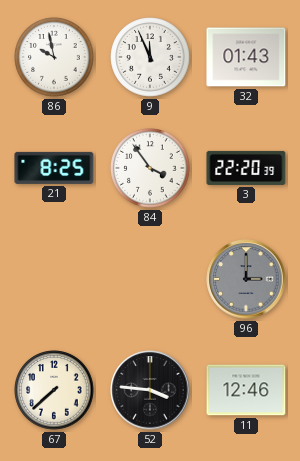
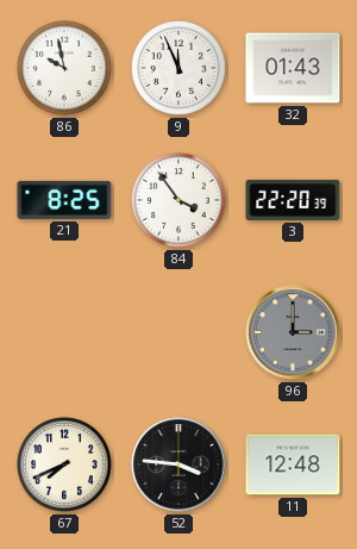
67: 7:38 -> 7:41
11: 12:46 -> 12:48
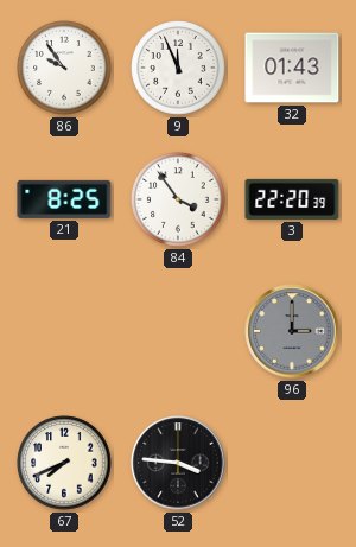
86: 9:58 -> 9:54
11: 12:48 -> none
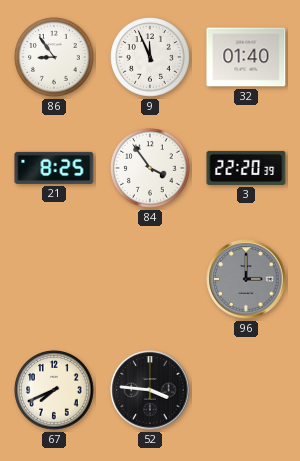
86: 9:54 -> 8:54
32: 01:43 -> 01:40
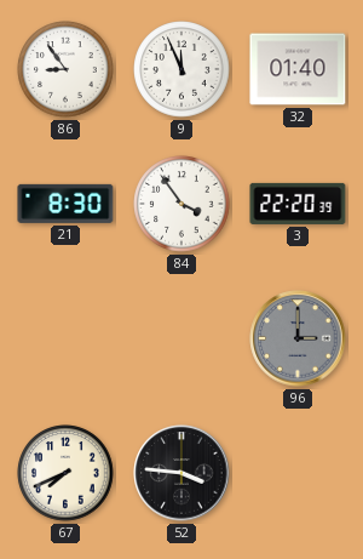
21: 8:25 -> 8:30
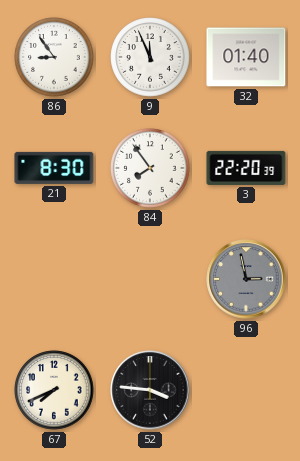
84: 3:54 -> 7:54
96: 3:00 -> 2:58
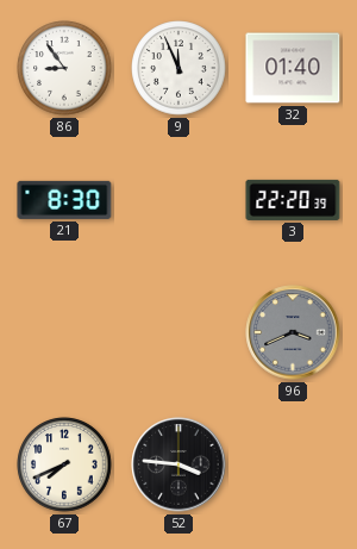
84: 7:54 -> none
96: 2:58 -> 3:41
